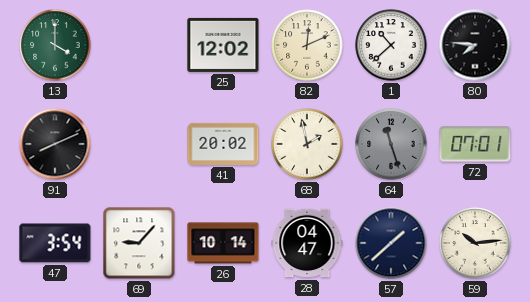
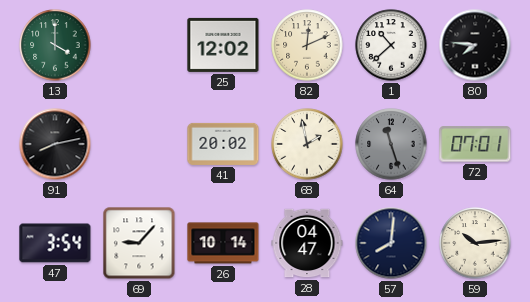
91: 8:11 -> 8:13
57: 1:38 -> 8:01
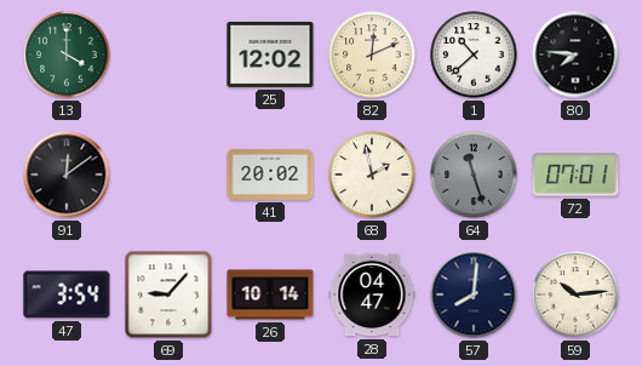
91: 8:13 -> 12:09
